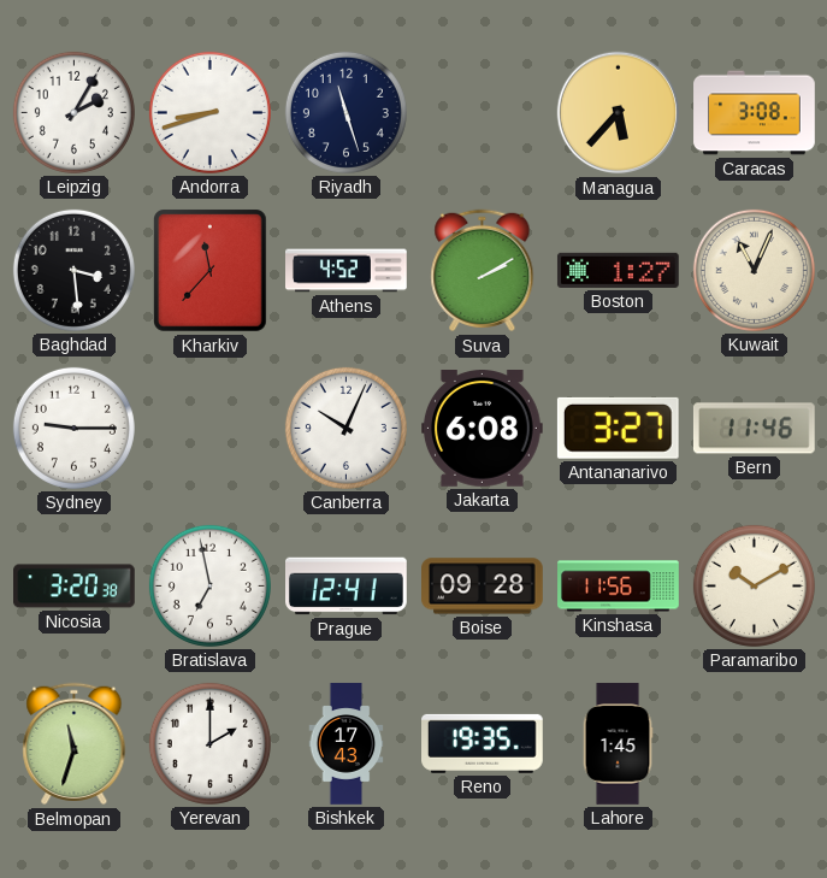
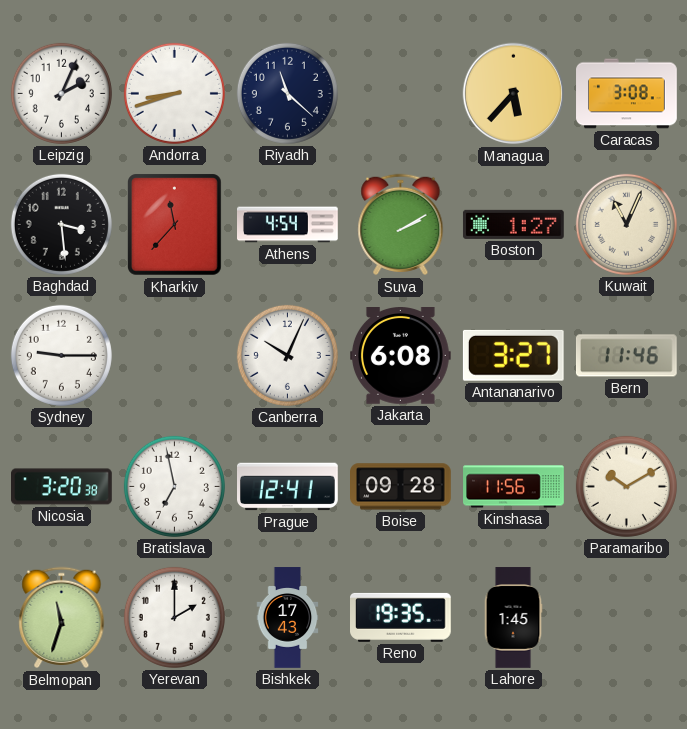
Leipzig: 2:05 -> 2:04
Riyadh: 11:27 -> 11:22
Athens: 4:52 -> 4:54
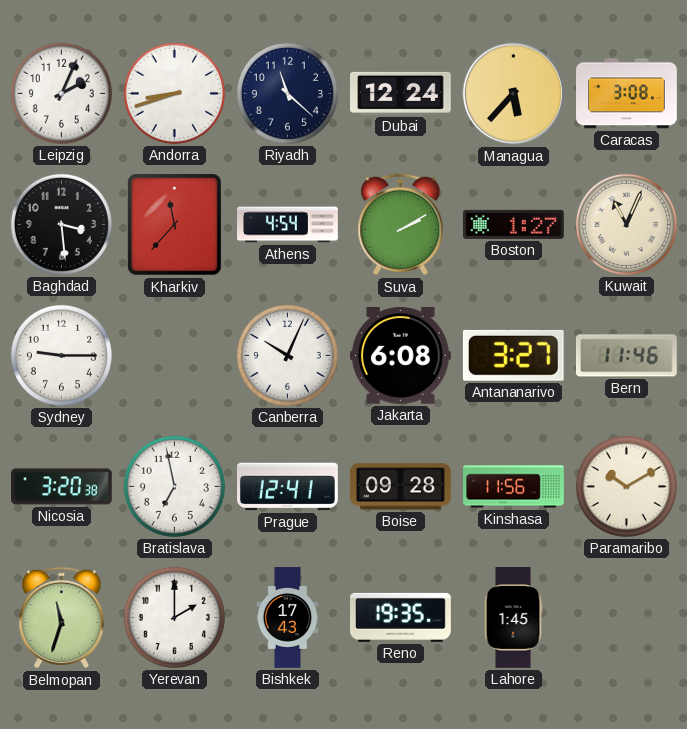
Dubai: none -> 12:24
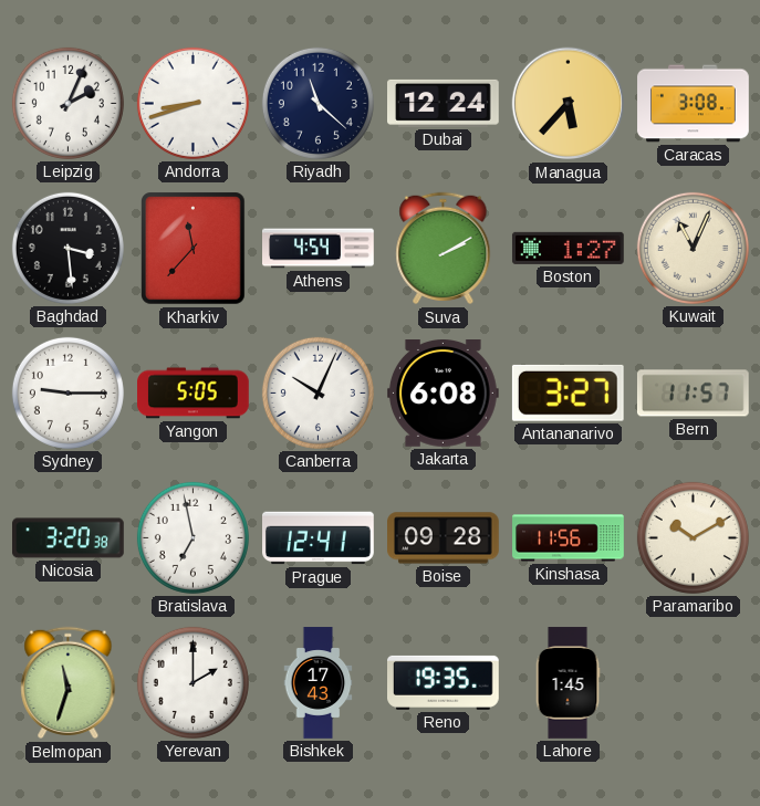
Yangon: none -> 5:05
Bern: 11:46 -> 11:57
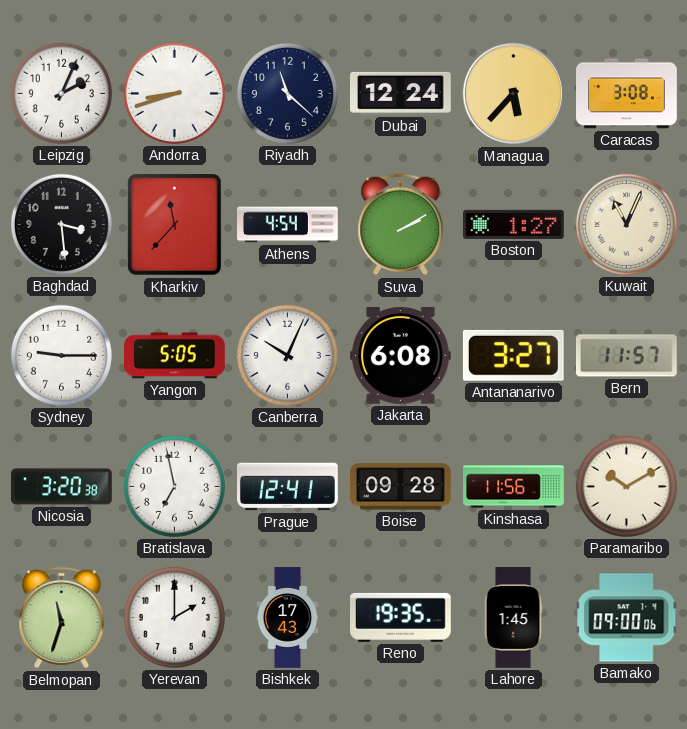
Bamako: none -> 09:00
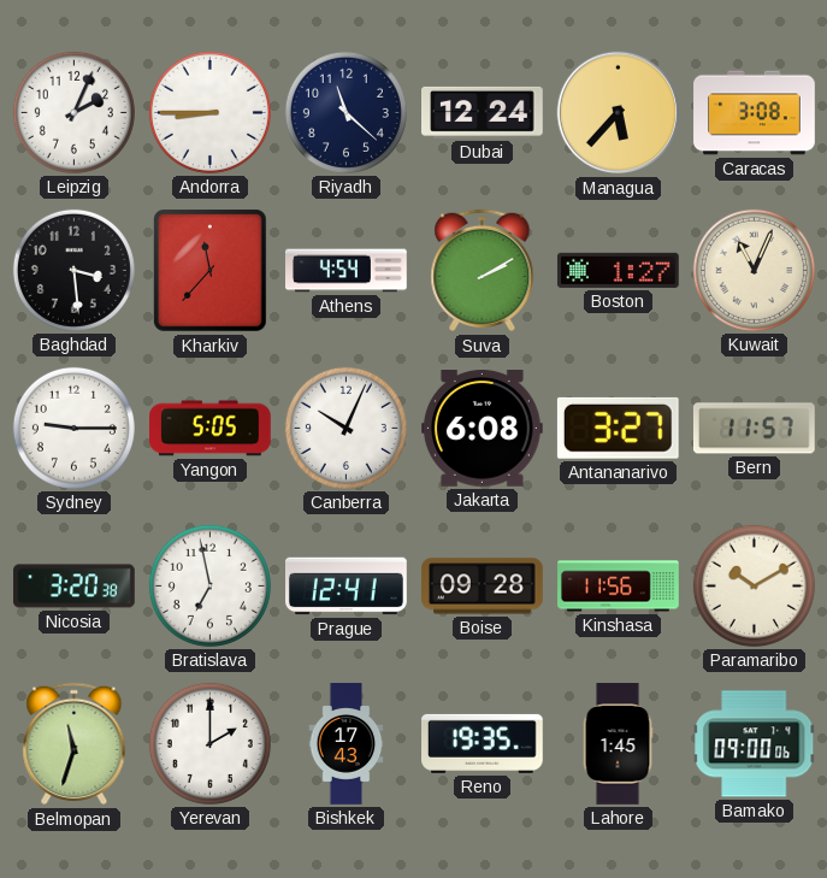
Andorra: 8:42 -> 8:45
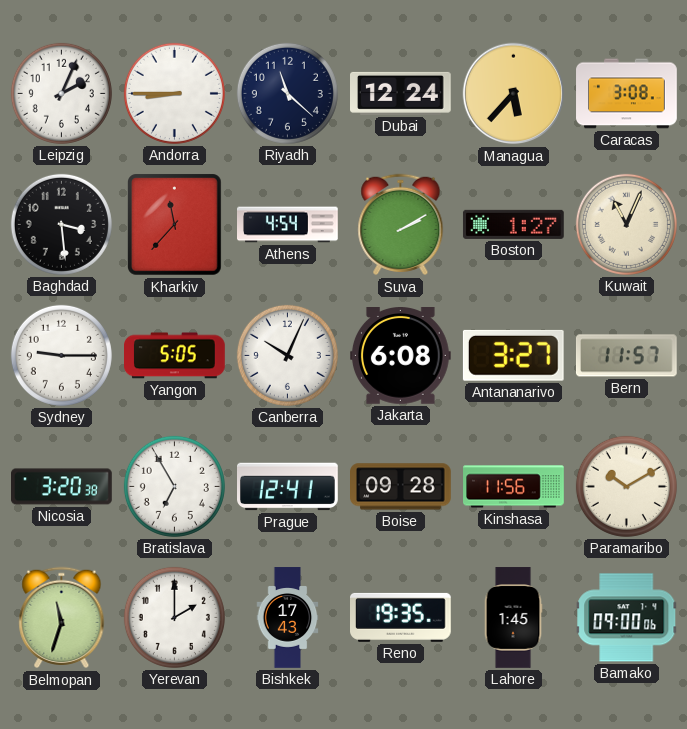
Bratislava: 6:58 -> 6:55
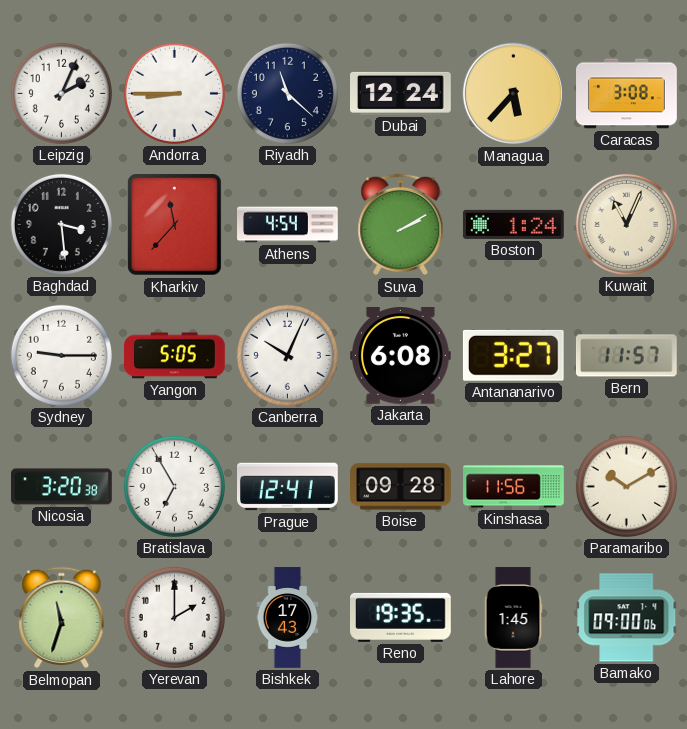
Boston: 1:27 -> 1:24
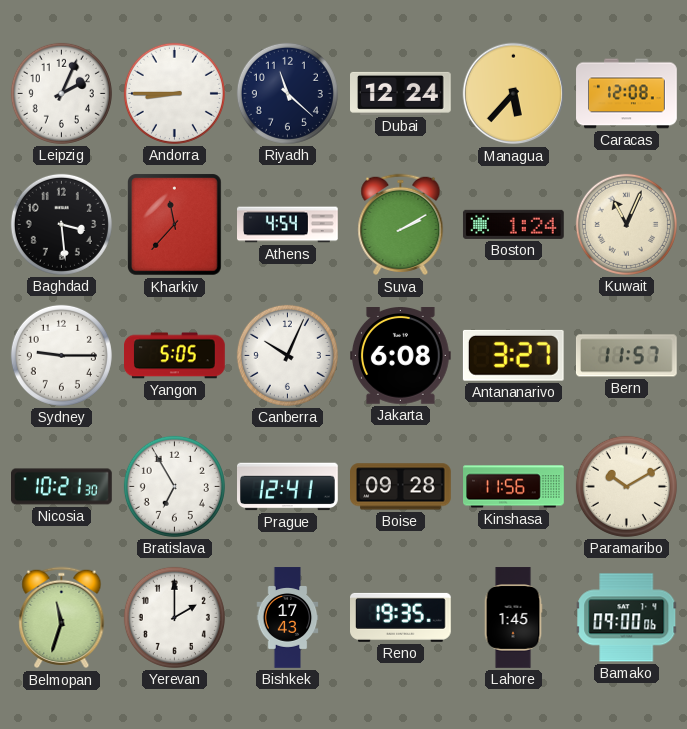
Caracas: 3:08 -> 12:08
Nicosia: 3:20 -> 10:21
